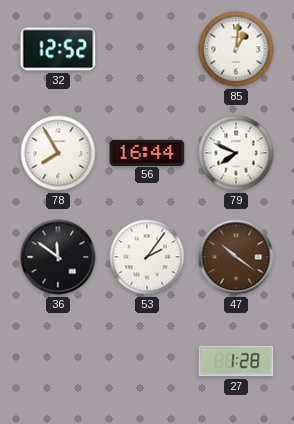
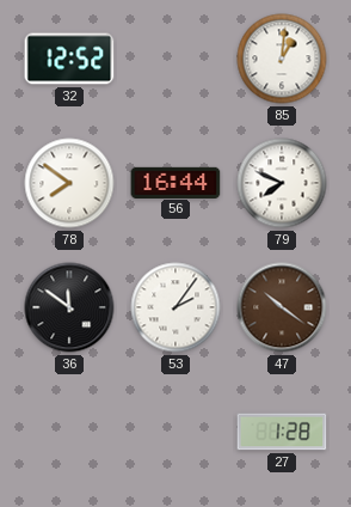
78: 7:55 -> 7:51
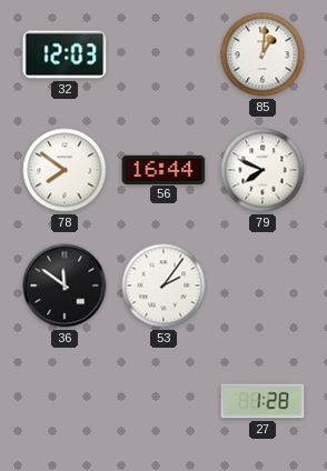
32: 12:52 -> 12:03
47: 10:21 -> none
